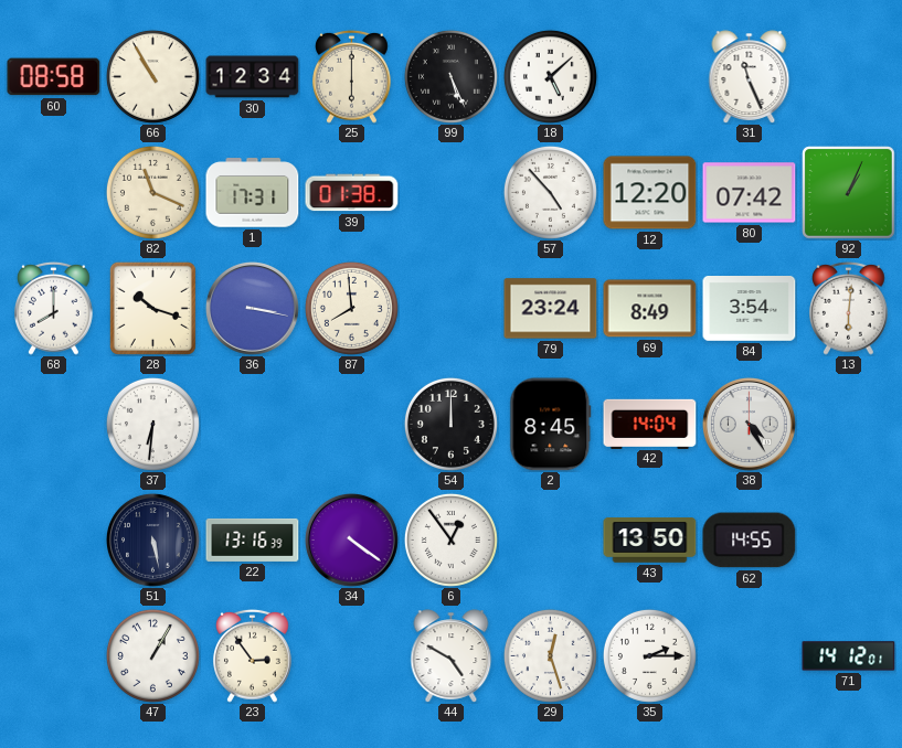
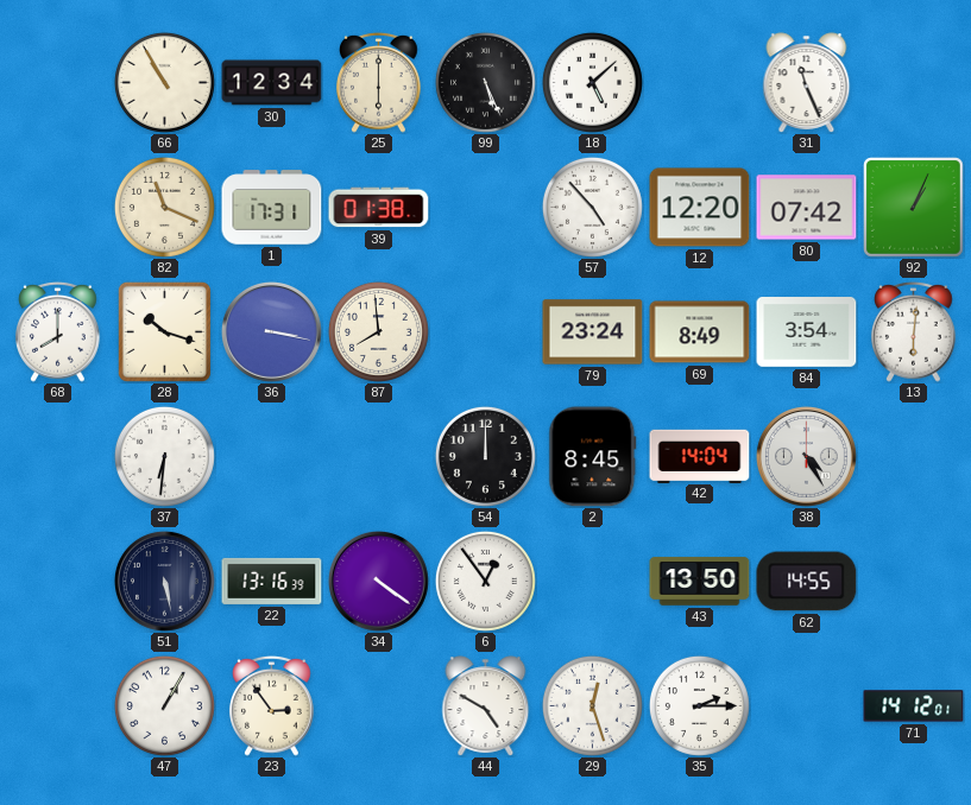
60: 08:58 -> none
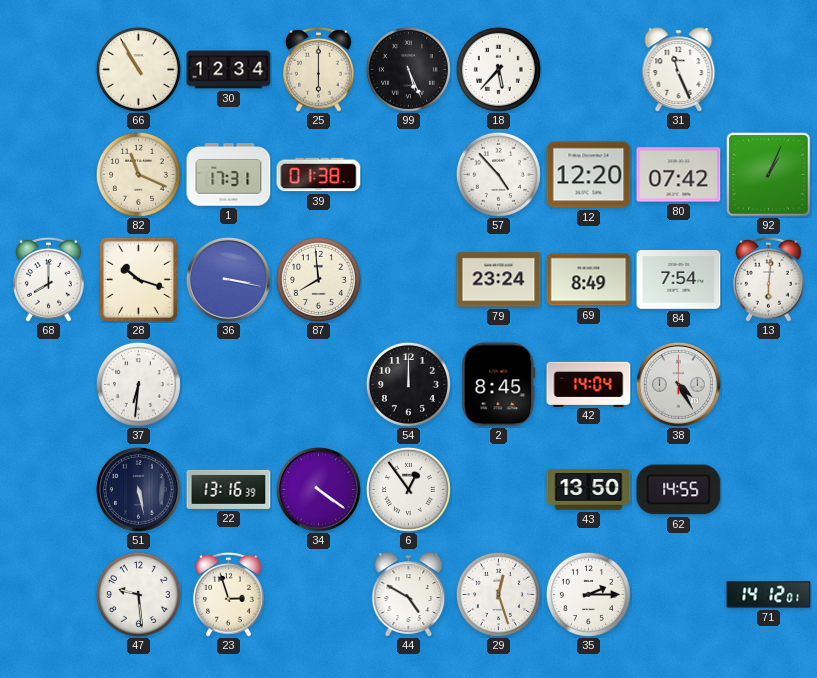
18: 5:08 -> 5:37
84: 3:54 -> 7:54
47: 1:05 -> 9:29
23: 2:54 -> 2:57
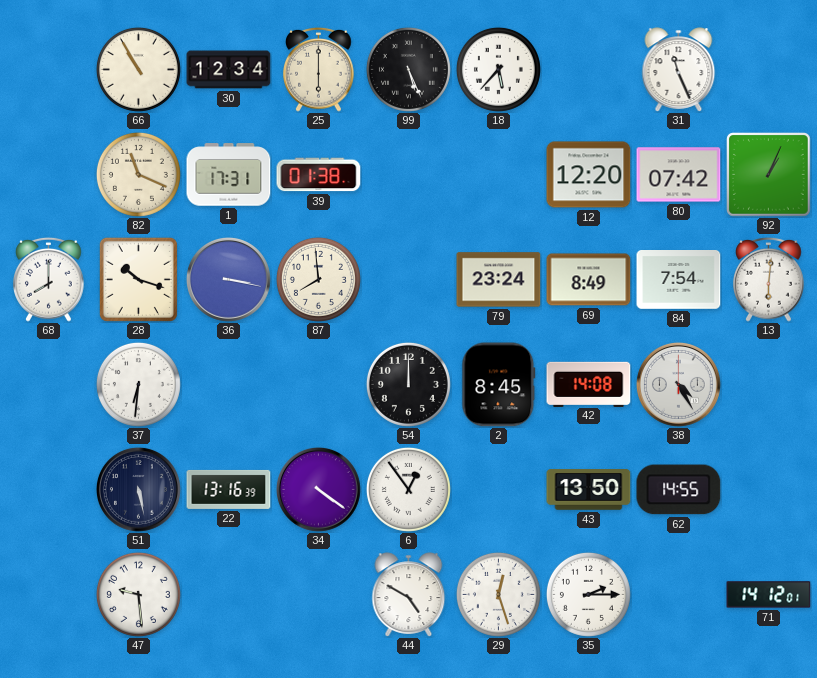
57: 4:53 -> none
42: 14:04 -> 14:08
23: 2:57 -> none
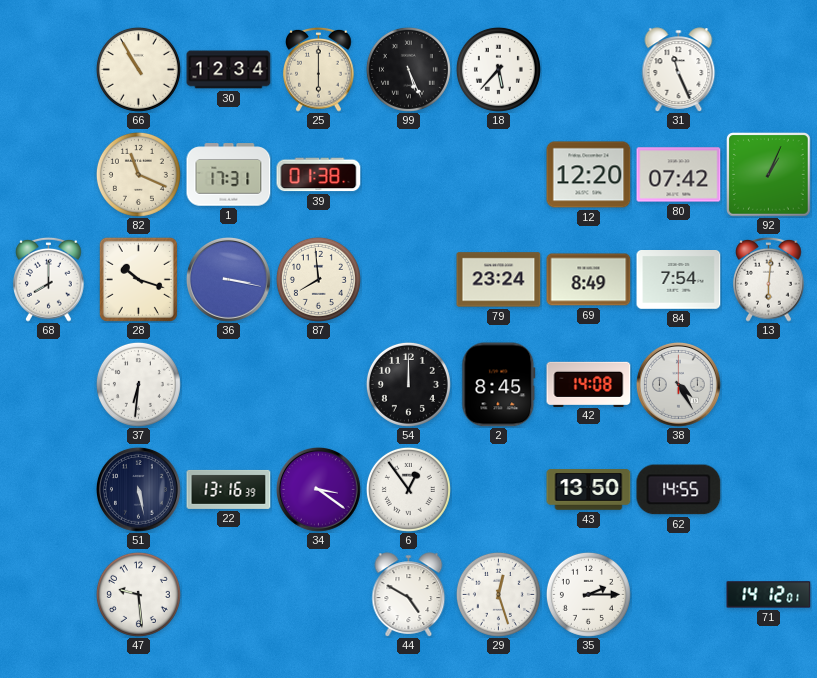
34: 4:21 -> 3:21
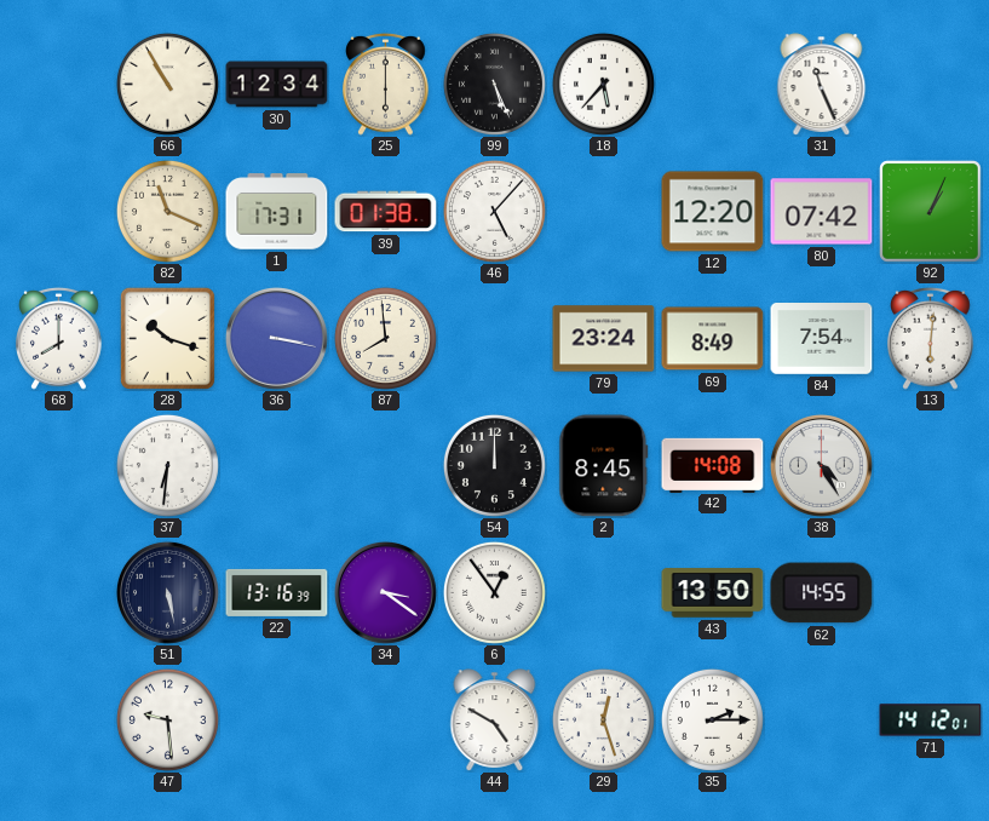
46: none -> 5:07
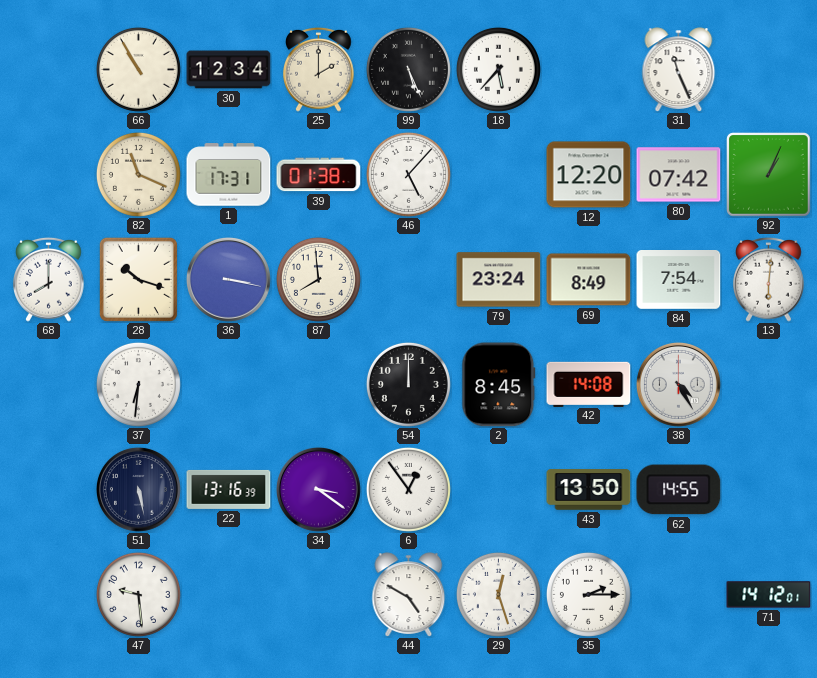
25: 6:00 -> 2:00
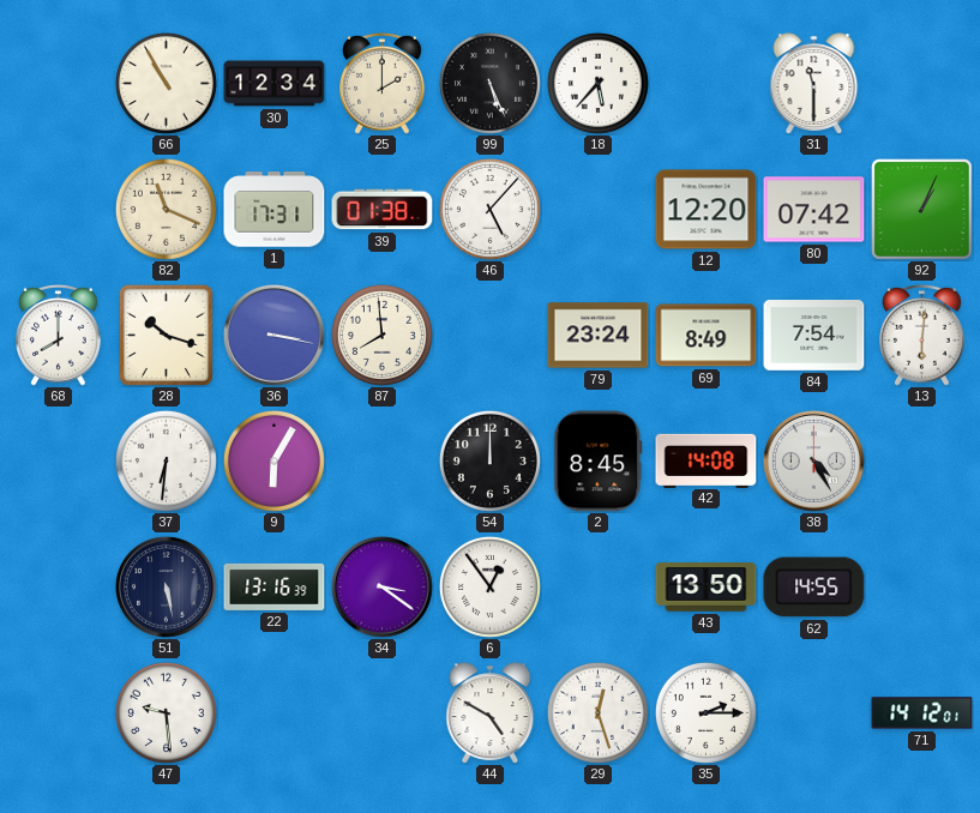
31: 11:26 -> 11:30
9: none -> 6:05
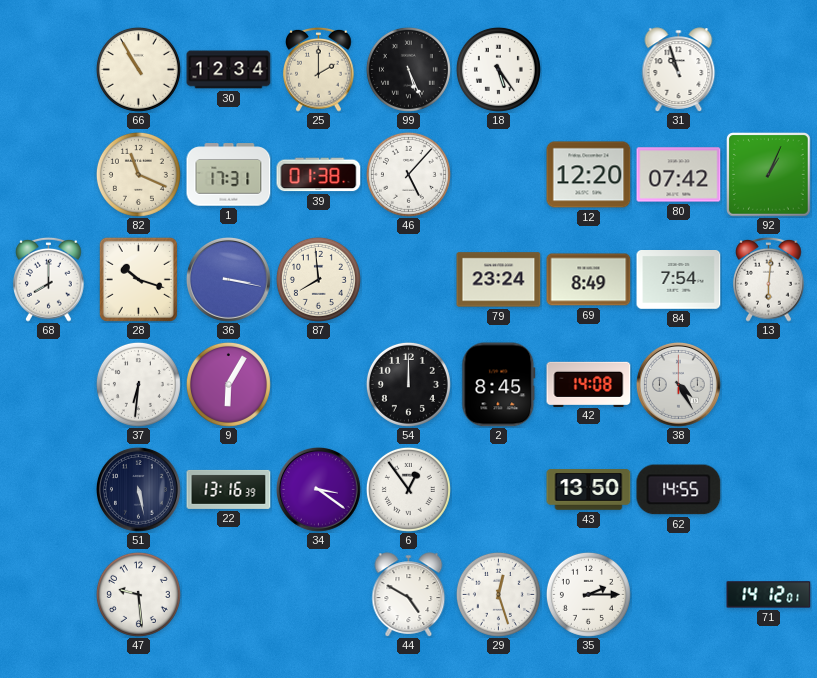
18: 5:37 -> 5:24
31: 11:30 -> 10:57
